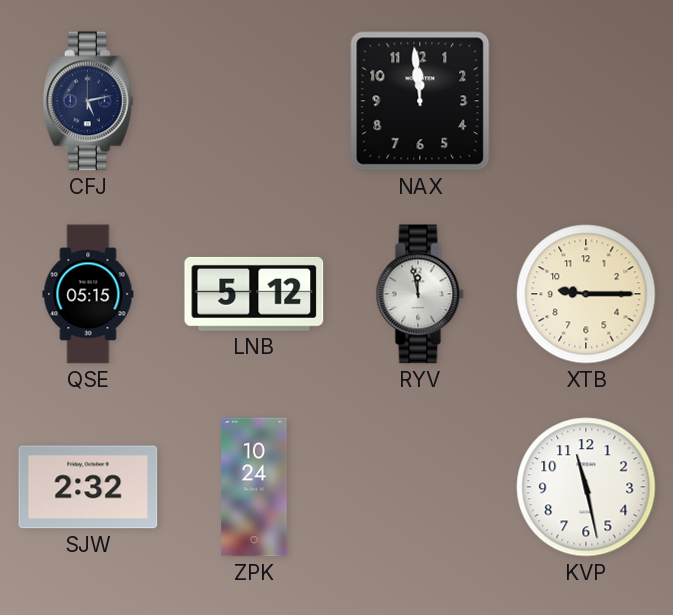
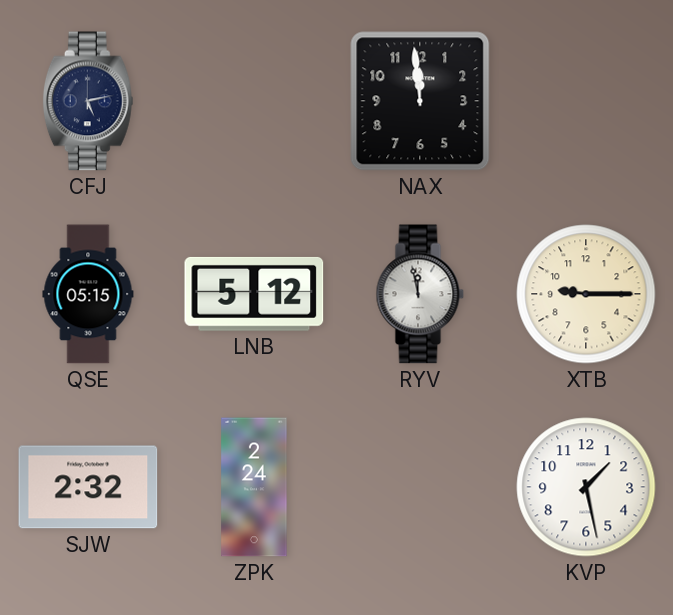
ZPK: 10:24 -> 2:24
KVP: 11:28 -> 1:28
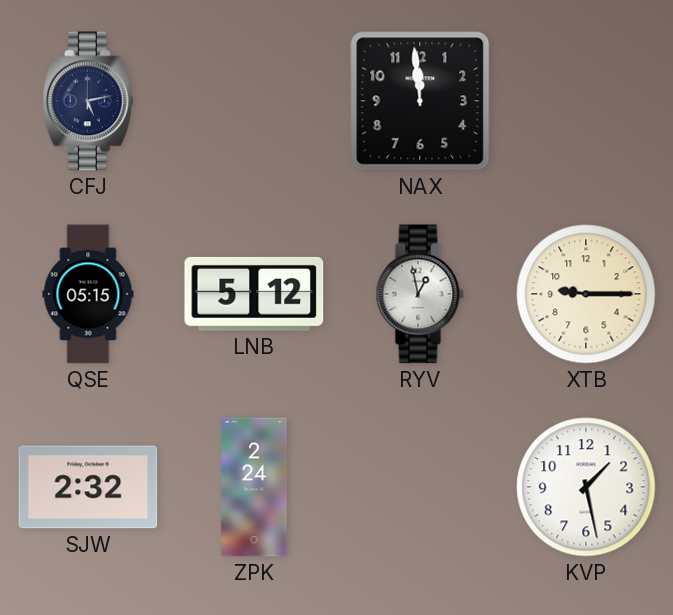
RYV: 11:58 -> 12:58
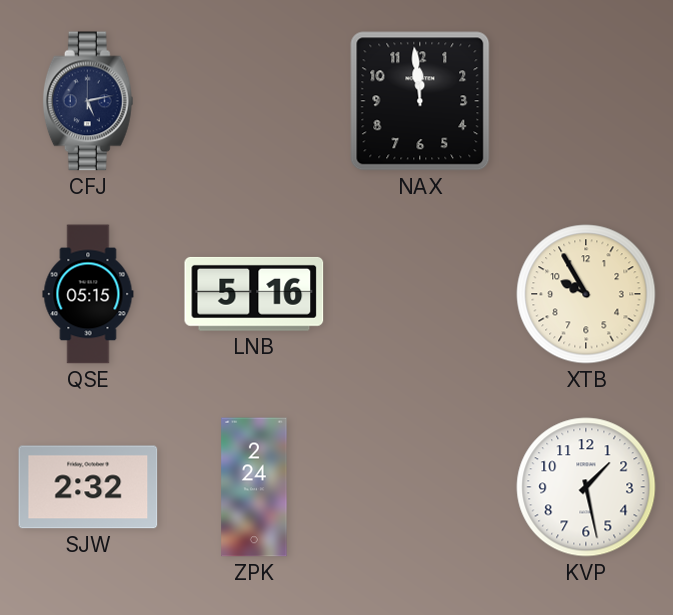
LNB: 5:12 -> 5:16
RYV: 12:58 -> none
XTB: 9:15 -> 9:55
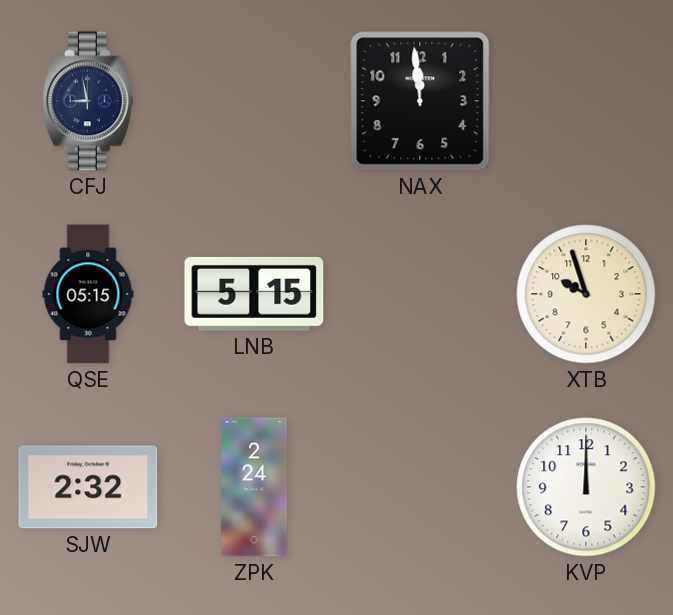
CFJ: 5:13 -> 8:58
LNB: 5:16 -> 5:15
XTB: 9:55 -> 9:57
KVP: 1:28 -> 12:00
